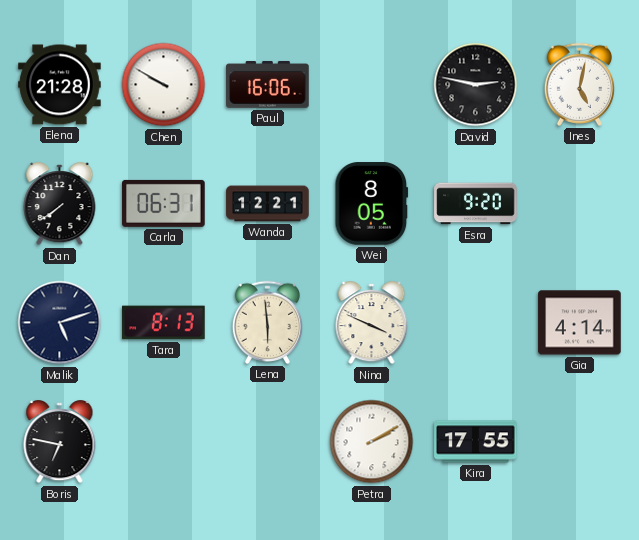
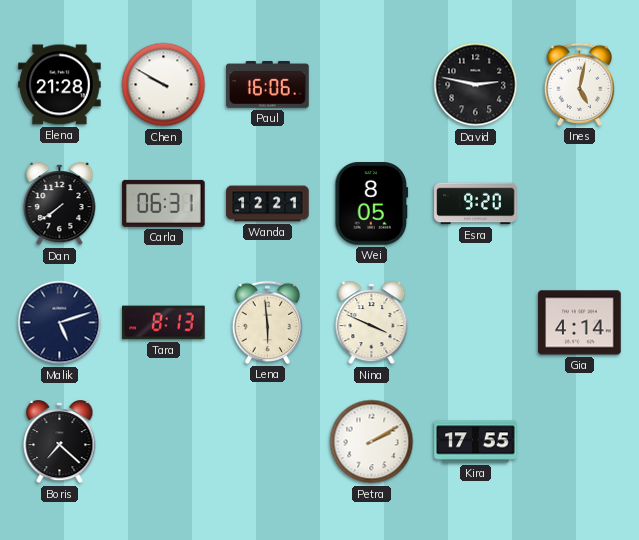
Boris: 6:47 -> 7:22
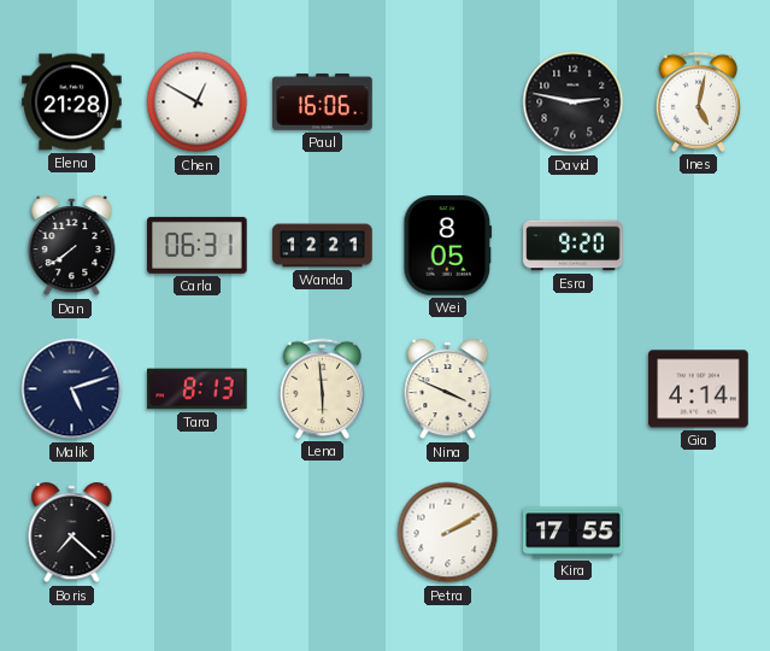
Chen: 9:50 -> 12:50
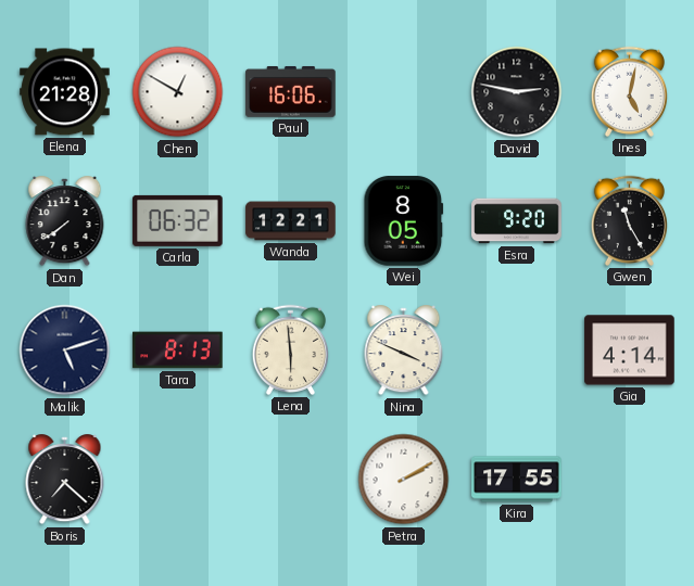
Carla: 06:31 -> 06:32
Gwen: none -> 11:25
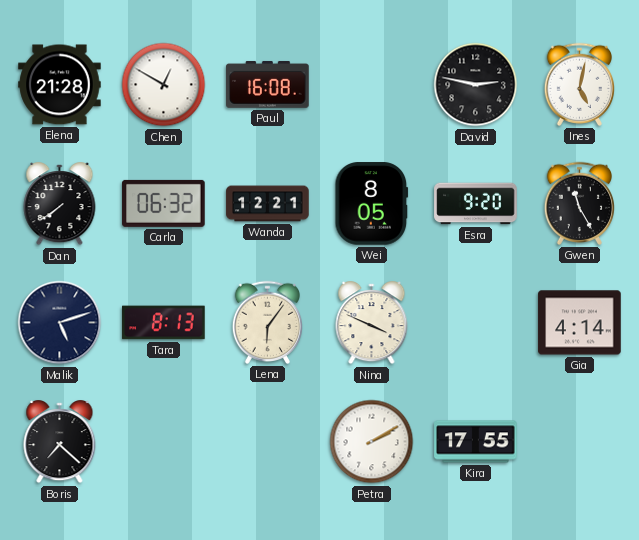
Paul: 16:06 -> 16:08
Lena: 5:59 -> 6:06
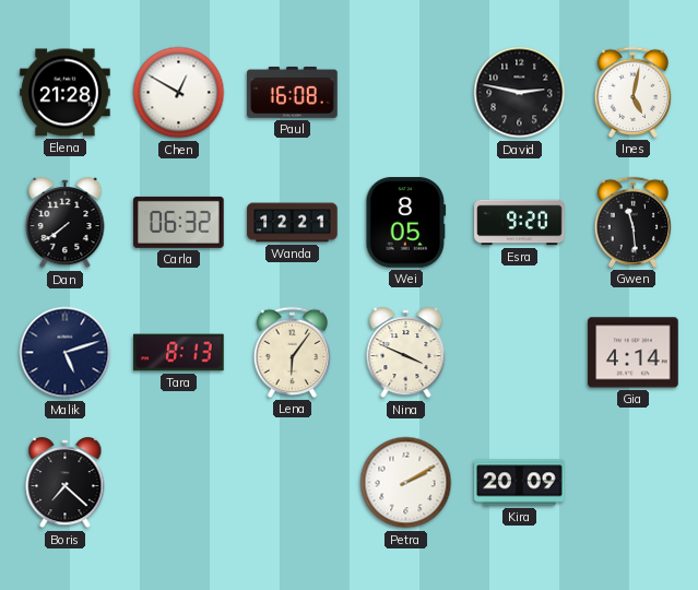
Gwen: 11:25 -> 11:29
Kira: 17:55 -> 20:09
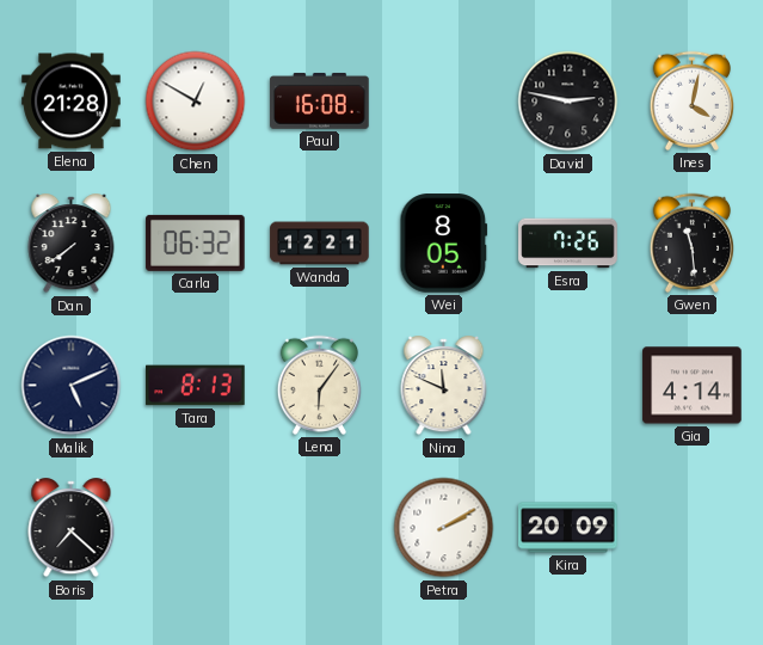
Ines: 5:02 -> 4:02
Esra: 9:20 -> 7:26
Malik: 5:12 -> 5:11
Nina: 3:49 -> 11:49
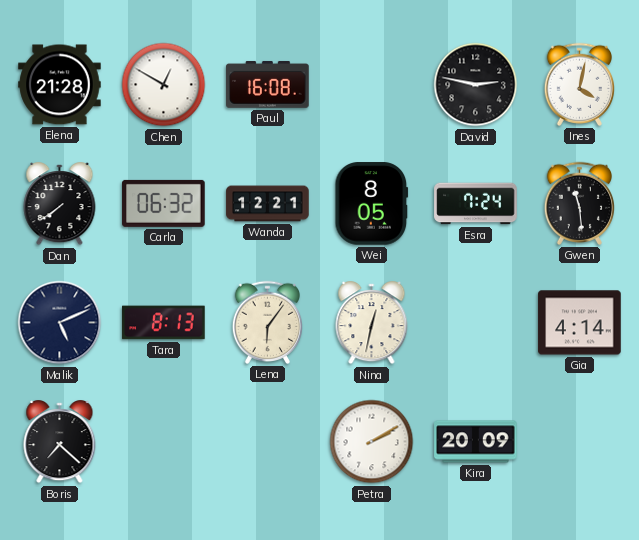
Esra: 7:26 -> 7:24
Nina: 11:49 -> 12:32
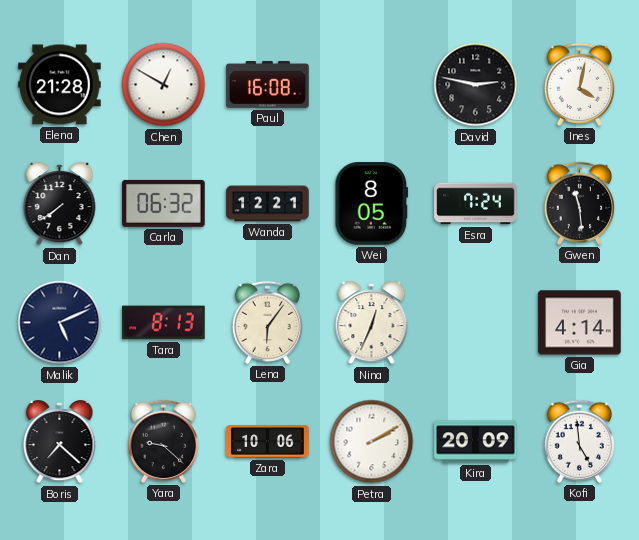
Nina: 12:32 -> 12:34
Yara: none -> 9:22
Zara: none -> 10:06
Kofi: none -> 4:59
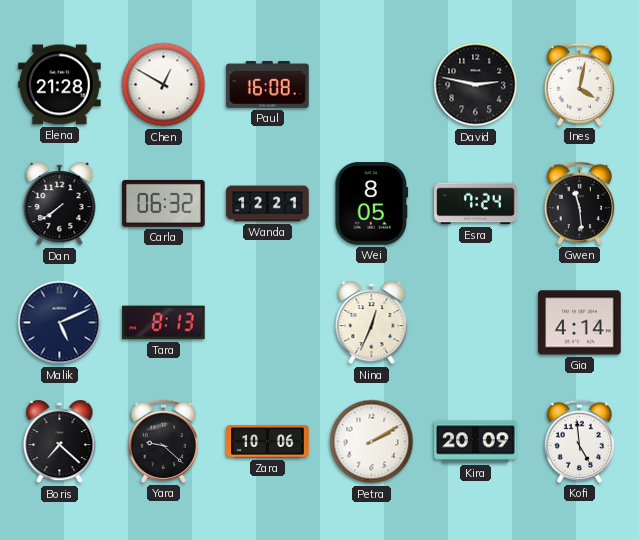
Lena: 6:06 -> none
